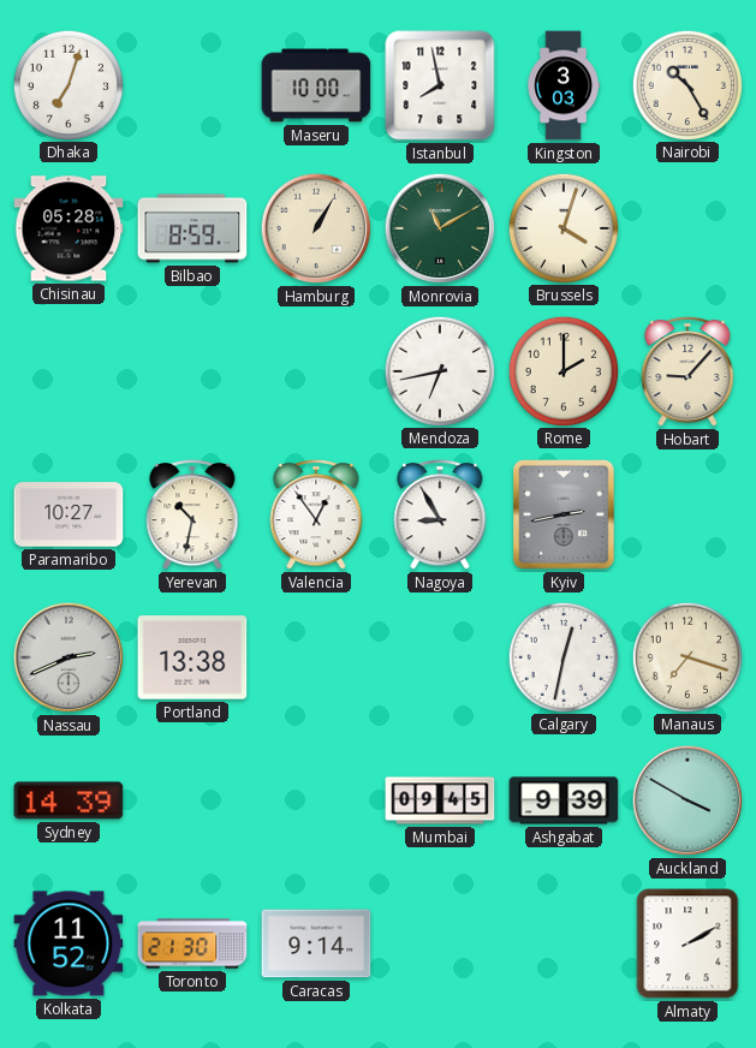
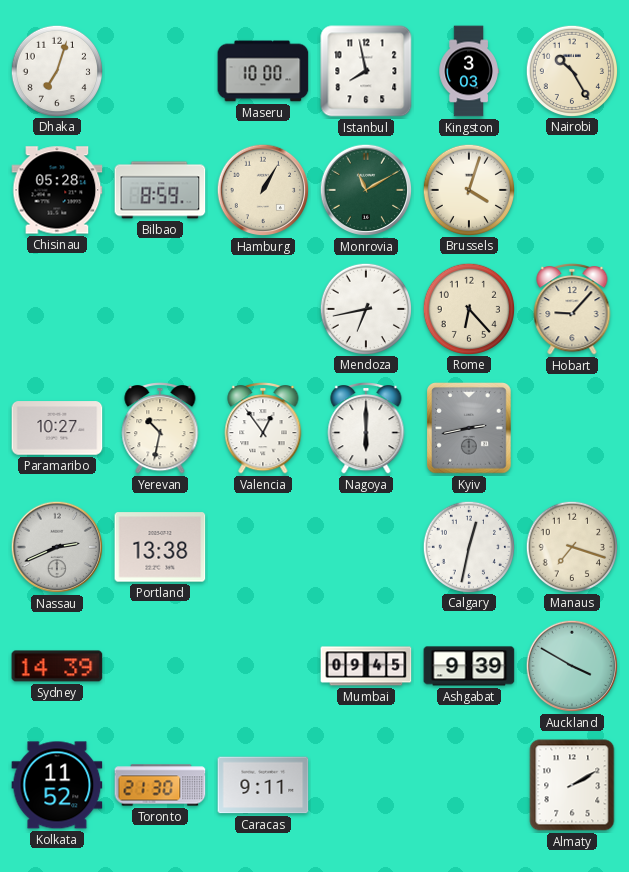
Rome: 2:00 -> 6:23
Nagoya: 8:55 -> 6:00
Caracas: 9:14 -> 9:11
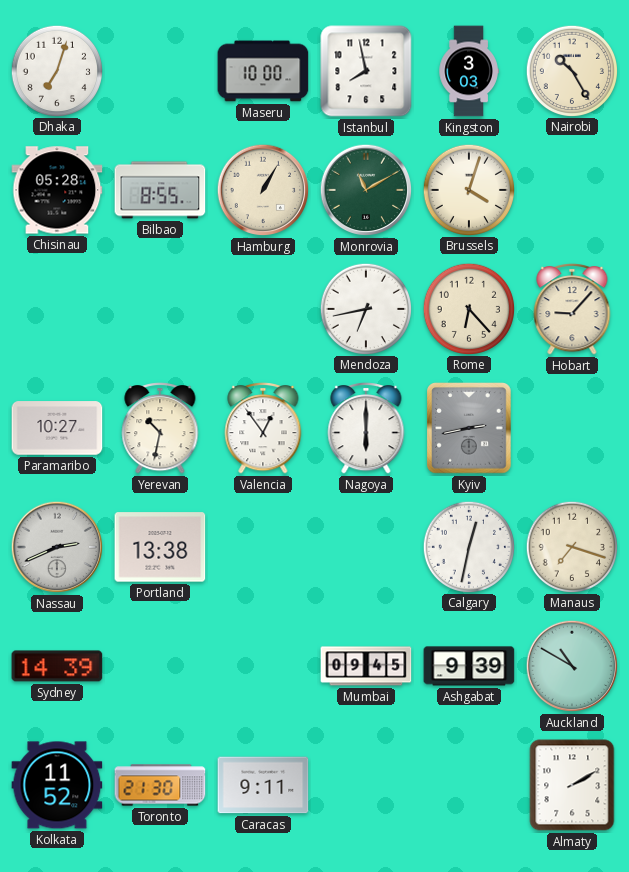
Bilbao: 8:59 -> 8:55
Auckland: 3:50 -> 10:50
